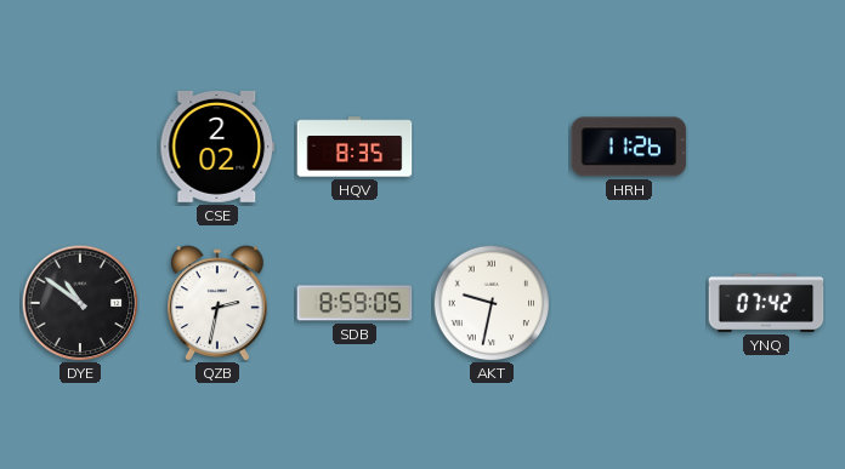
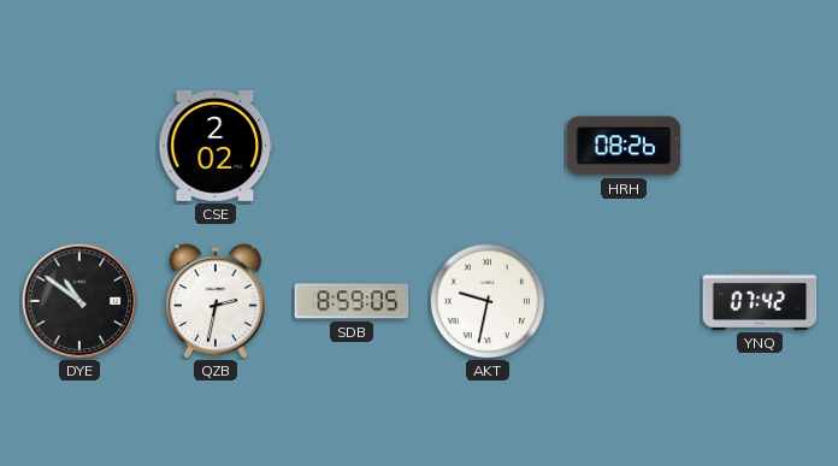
HQV: 8:35 -> none
HRH: 11:26 -> 08:26
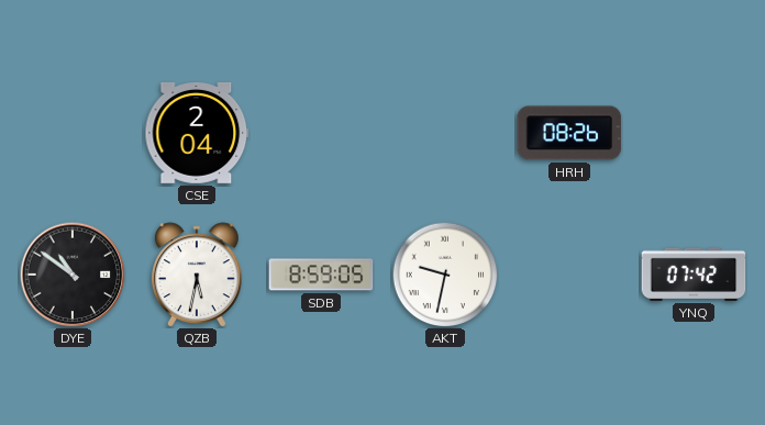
CSE: 2:02 -> 2:04
QZB: 2:32 -> 5:32
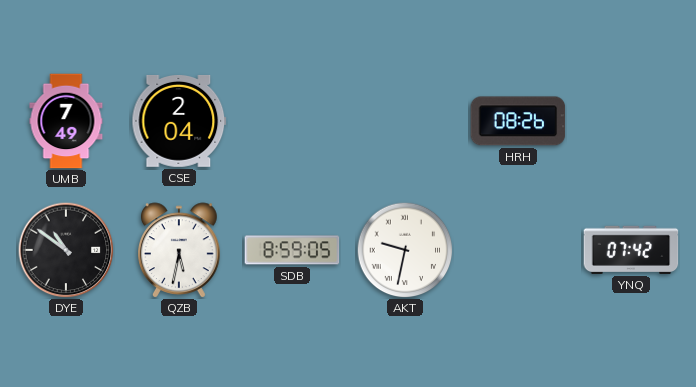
UMB: none -> 7:49
